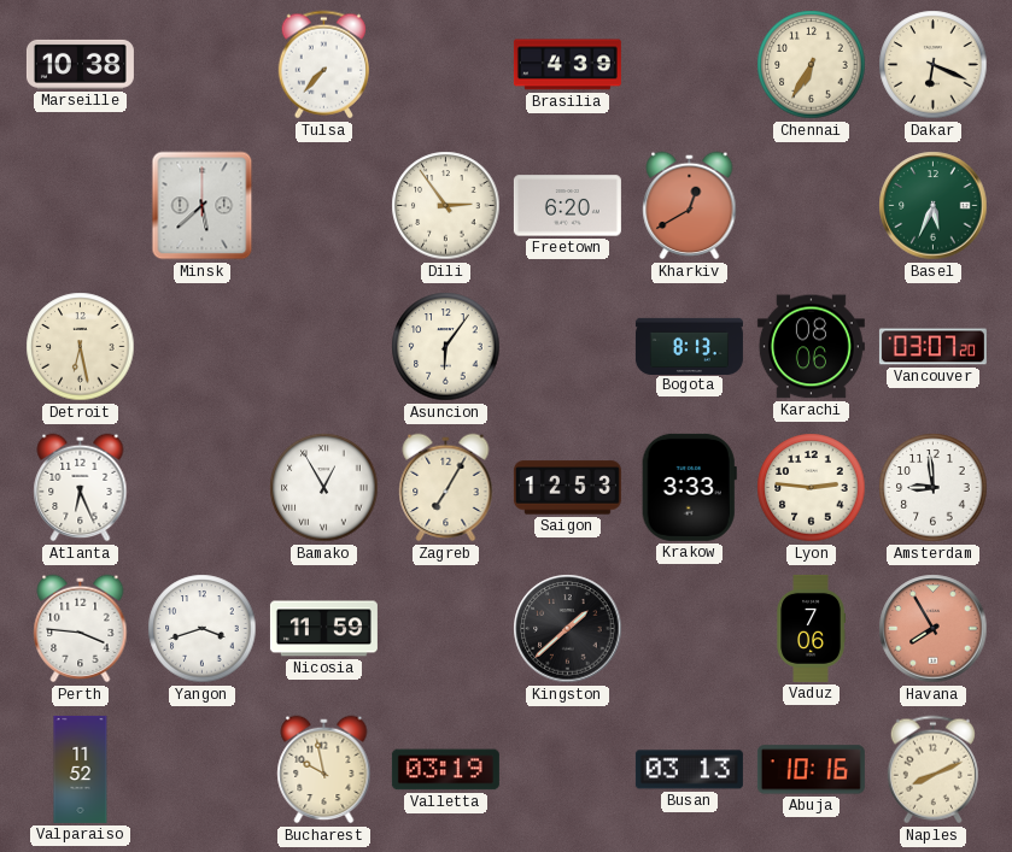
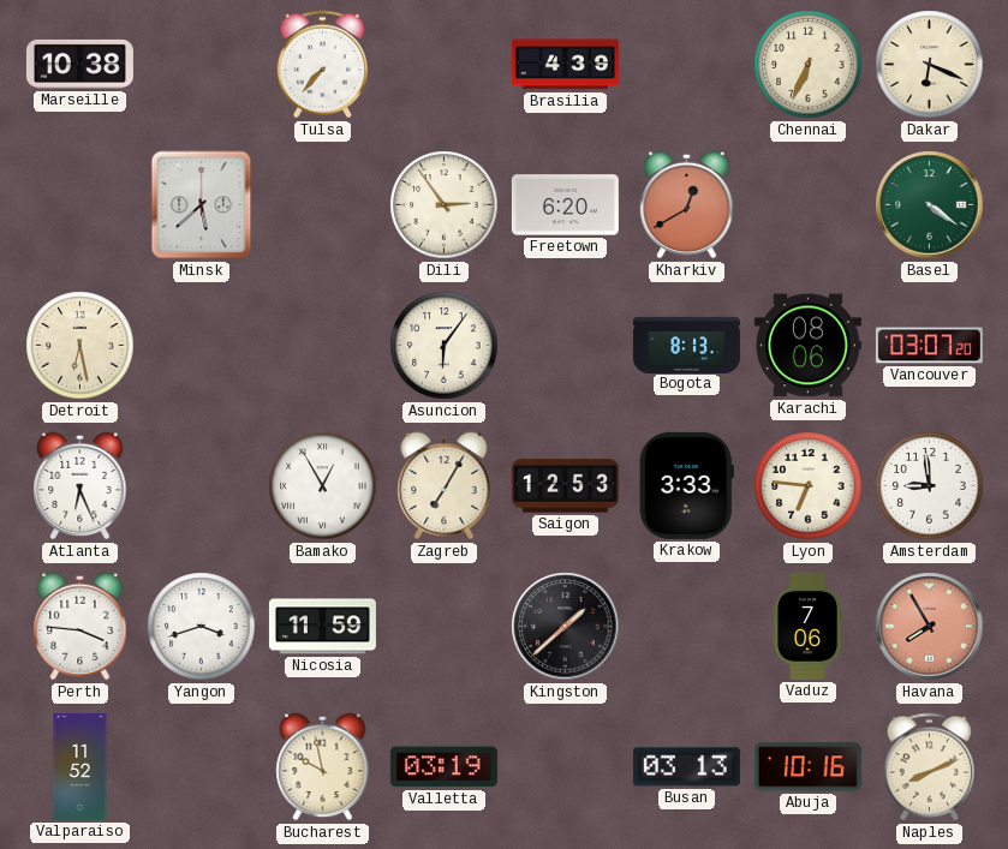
Chennai: 6:35 -> 6:34
Basel: 5:34 -> 4:21
Lyon: 2:46 -> 6:46
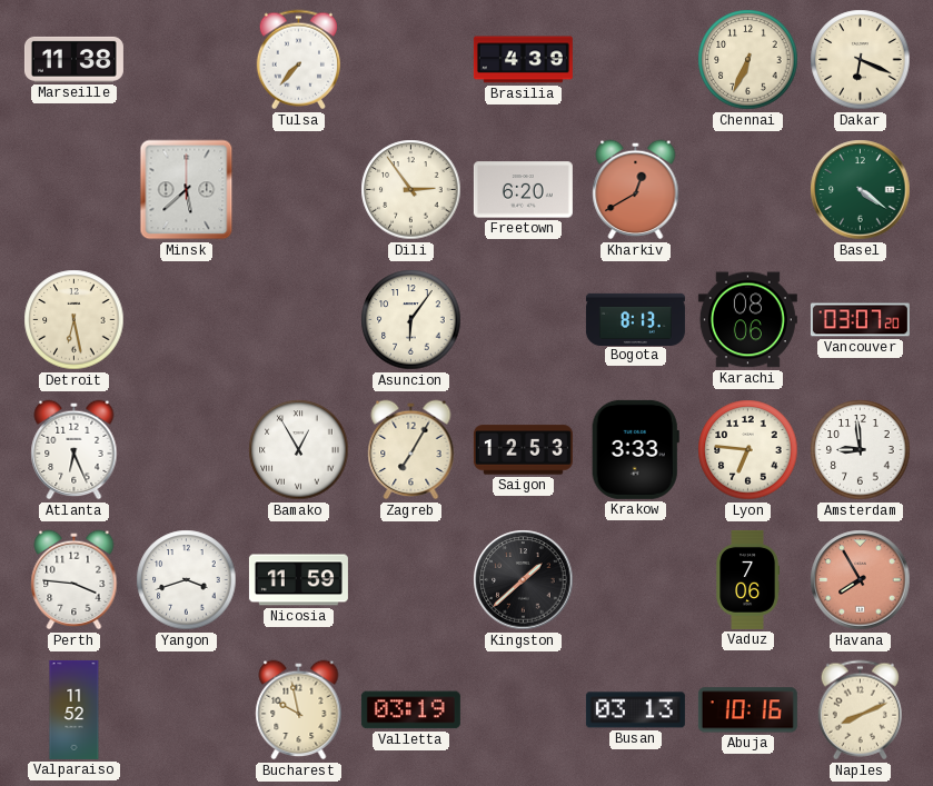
Marseille: 10:38 -> 11:38
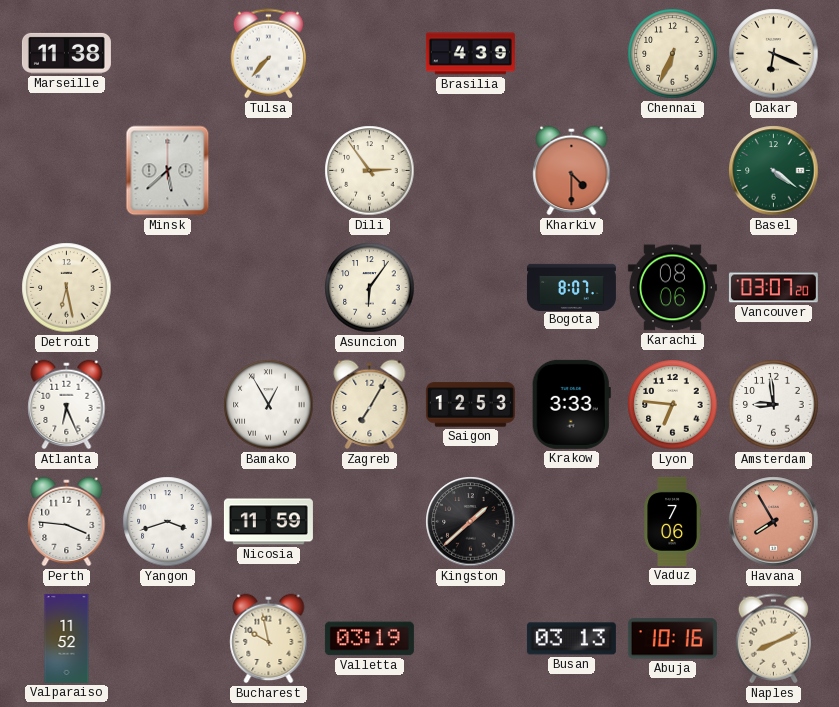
Freetown: 6:20 -> none
Kharkiv: 12:40 -> 4:30
Bogota: 8:13 -> 8:07
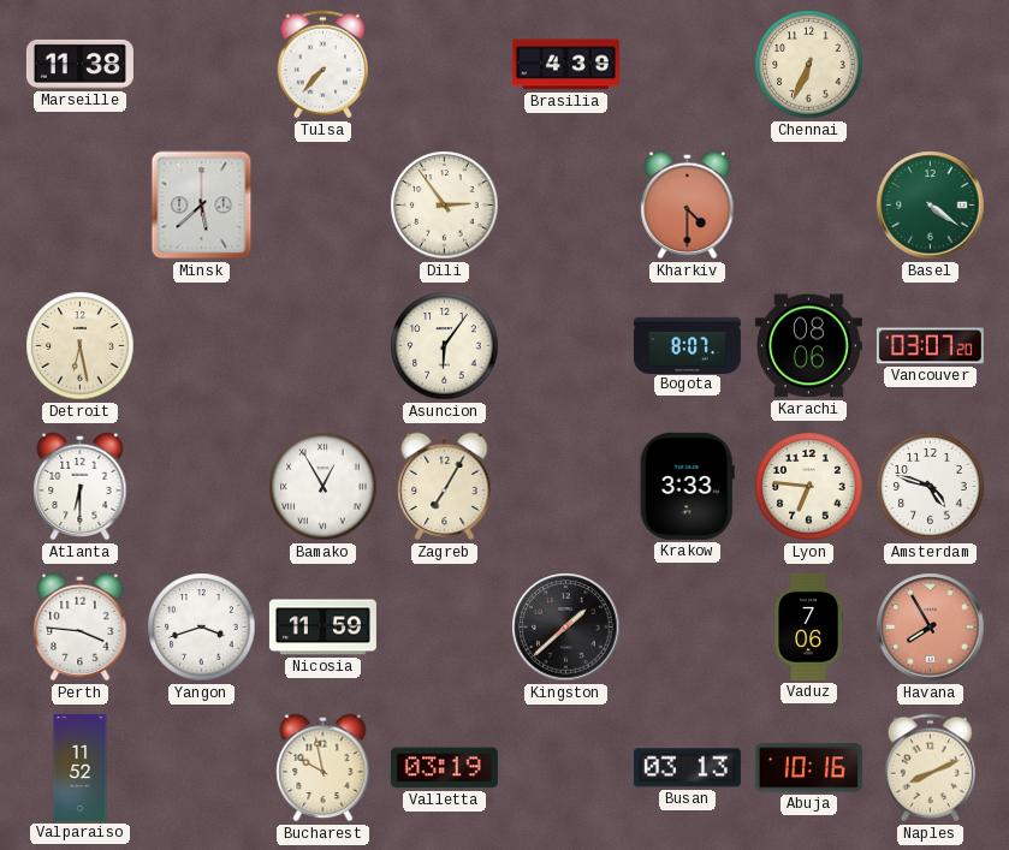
Dakar: 6:19 -> none
Atlanta: 6:26 -> 6:30
Saigon: 12:53 -> none
Amsterdam: 8:59 -> 4:48
